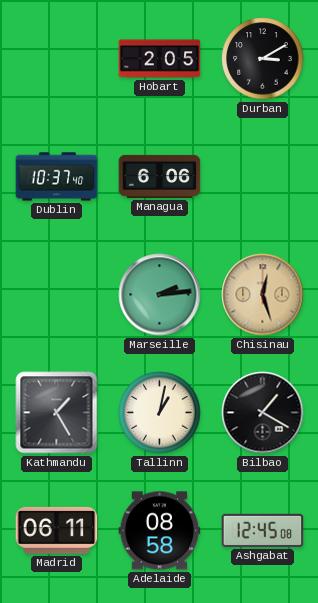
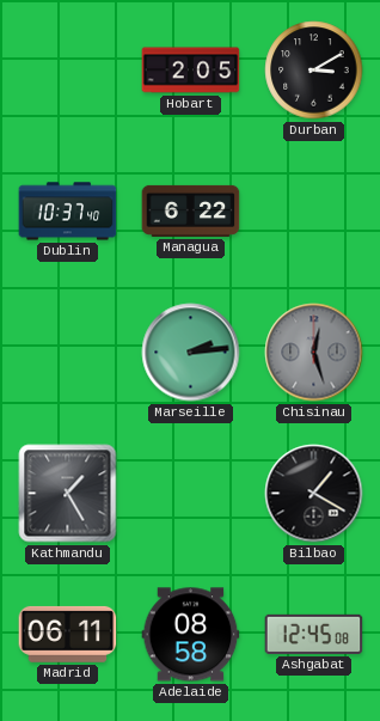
Managua: 6:06 -> 6:22
Chisinau dial: champagne -> grey
Tallinn: 1:02 -> none
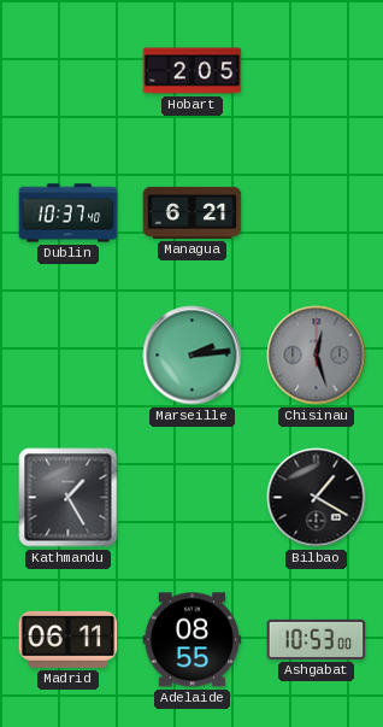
Durban: 3:10 -> none
Managua: 6:22 -> 6:21
Adelaide: 08:58 -> 08:55
Ashgabat: 12:45 -> 10:53
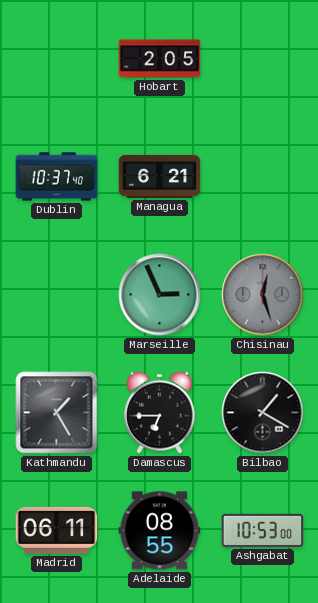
Marseille: 2:14 -> 2:56
Damascus: none -> 6:45
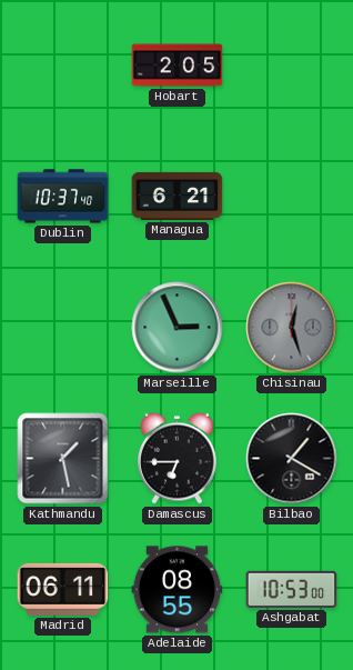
Kathmandu: 1:25 -> 1:28
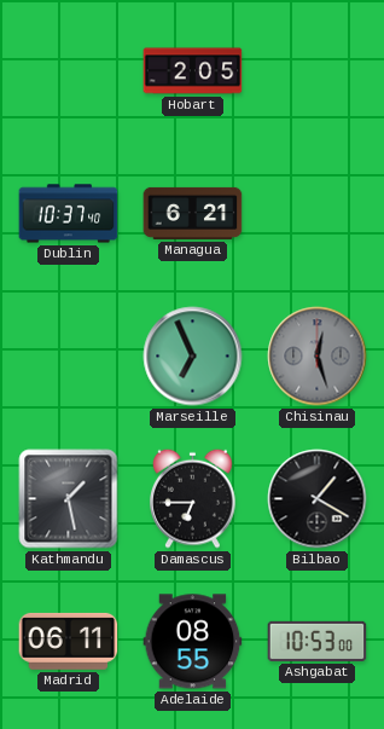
Marseille: 2:56 -> 6:56
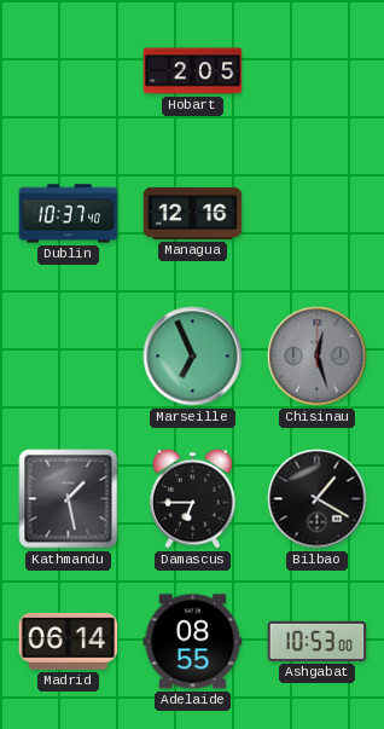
Managua: 6:21 -> 12:16
Madrid: 06:11 -> 06:14
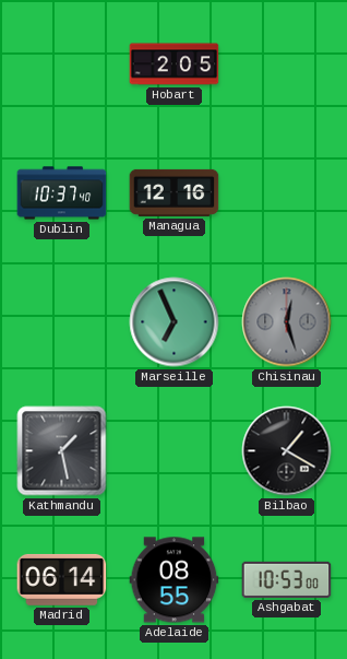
Damascus: 6:45 -> none
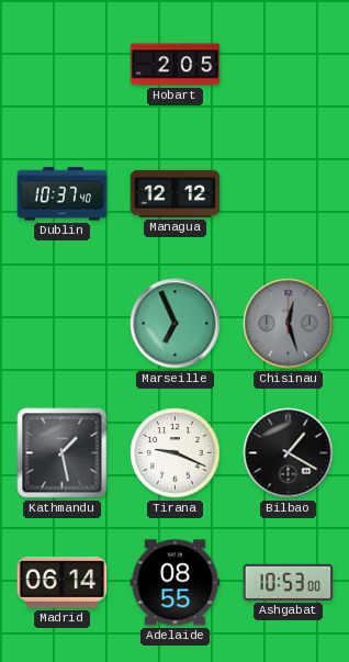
Managua: 12:16 -> 12:12
Tirana: none -> 9:19
